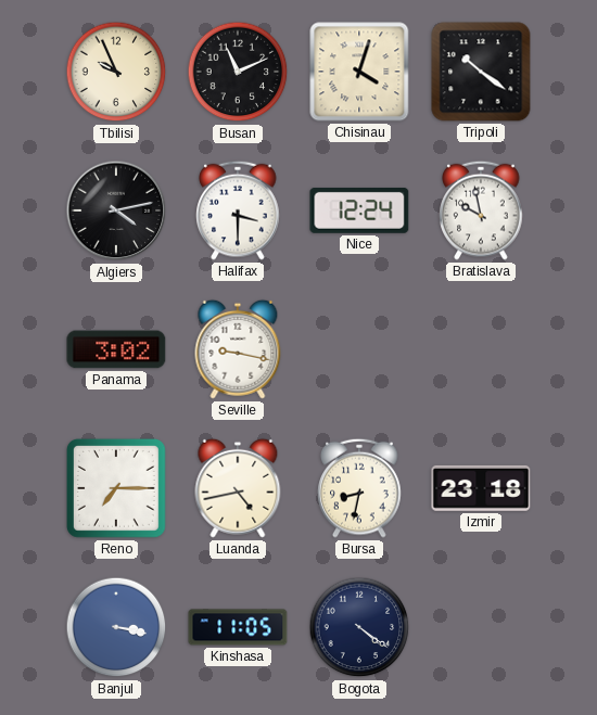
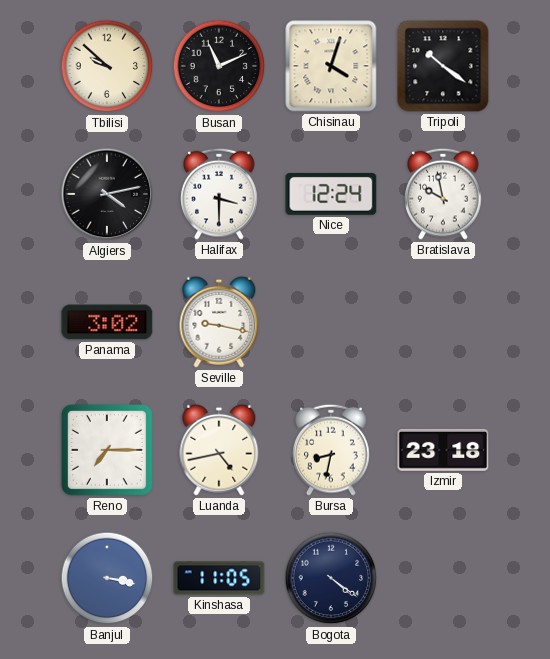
Tbilisi: 9:56 -> 9:52
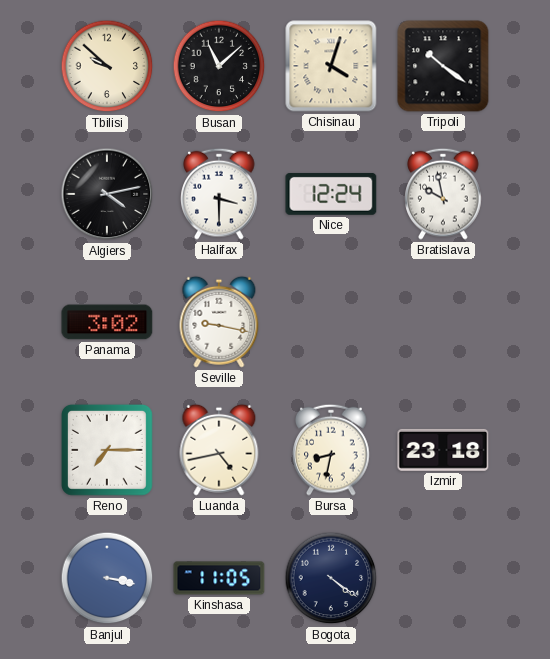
Busan: 11:11 -> 11:08
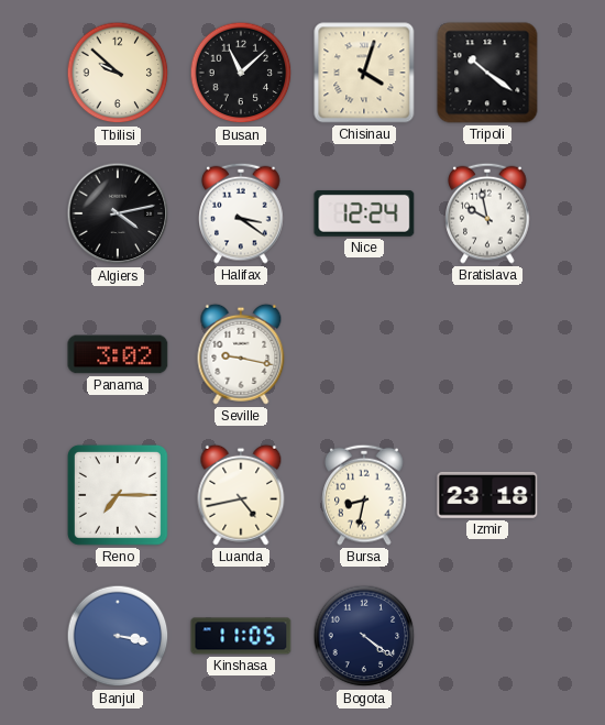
Halifax: 3:30 -> 3:21
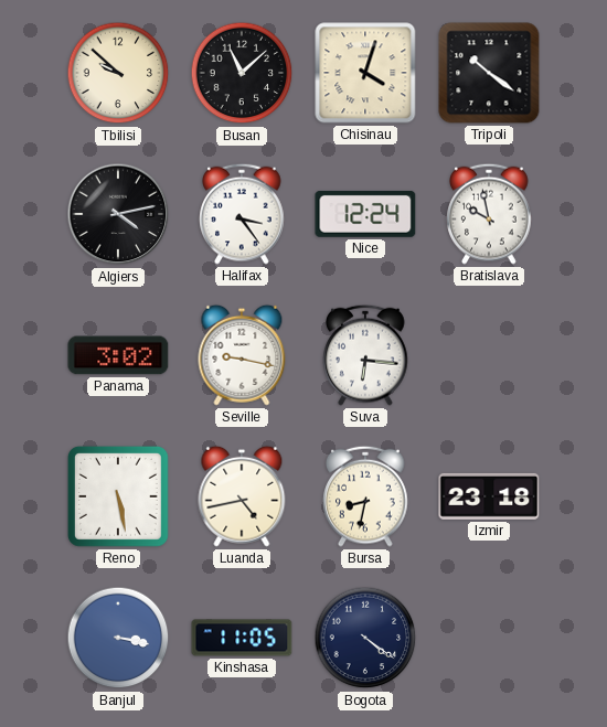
Halifax: 3:21 -> 3:24
Suva: none -> 6:16
Reno: 7:15 -> 5:28
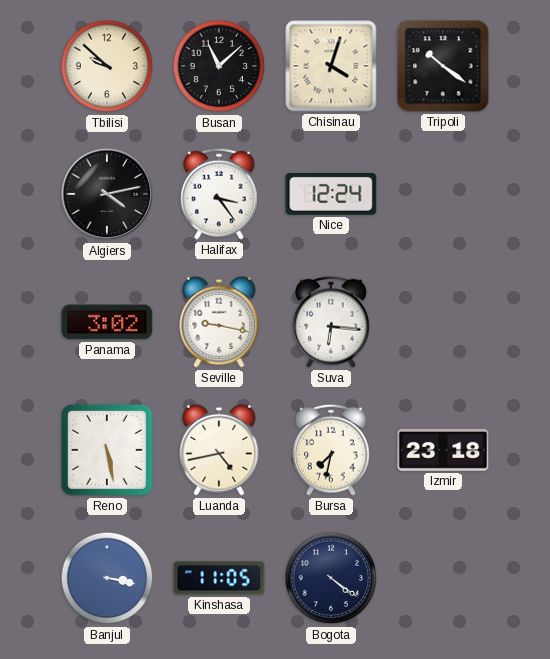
Bratislava: 9:58 -> none
Bursa: 8:32 -> 7:32
